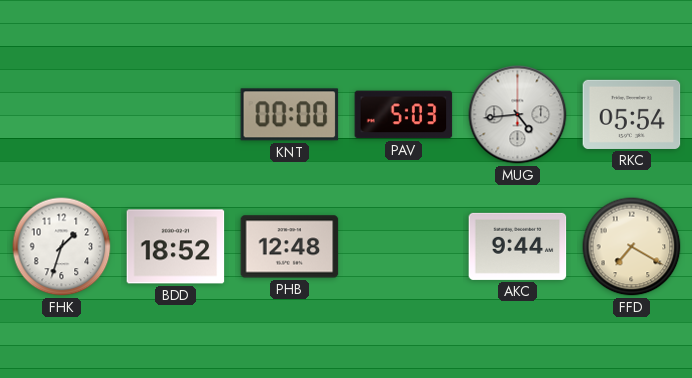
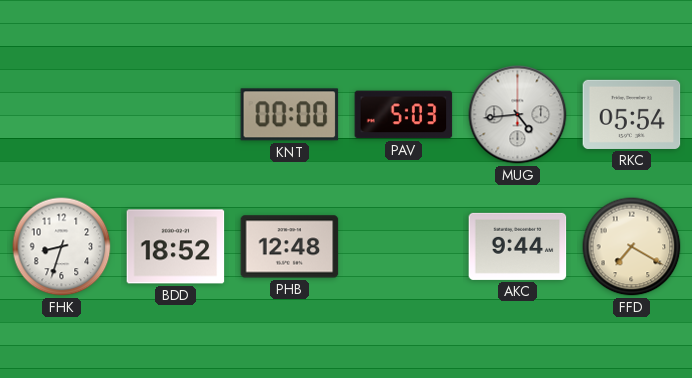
FHK: 1:33 -> 8:33
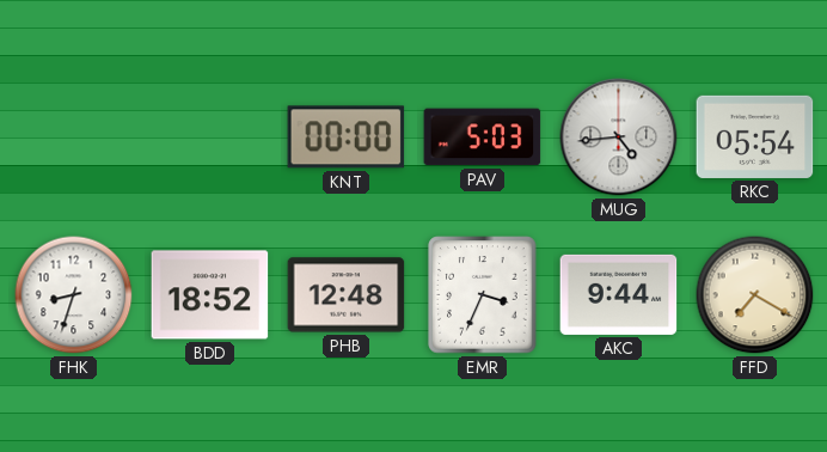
EMR: none -> 3:34
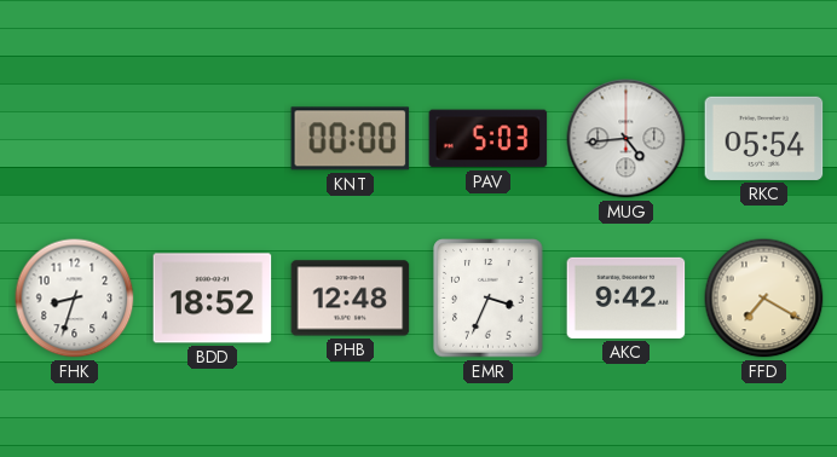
AKC: 9:44 -> 9:42
